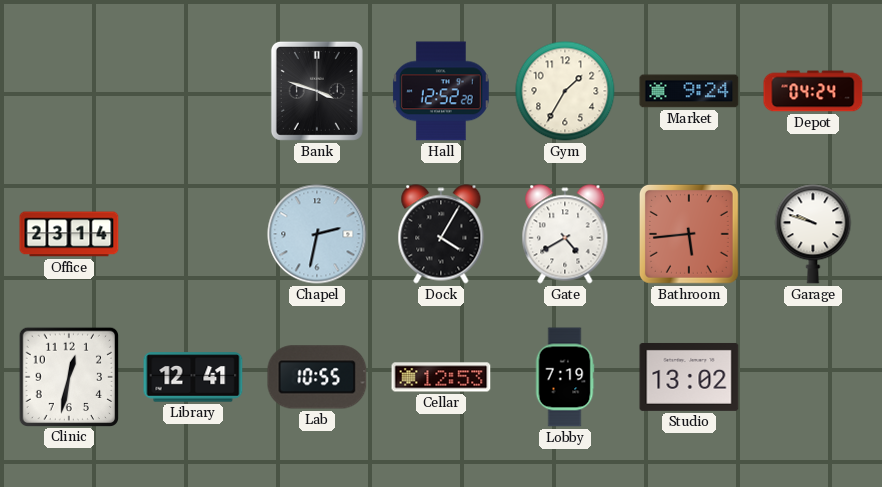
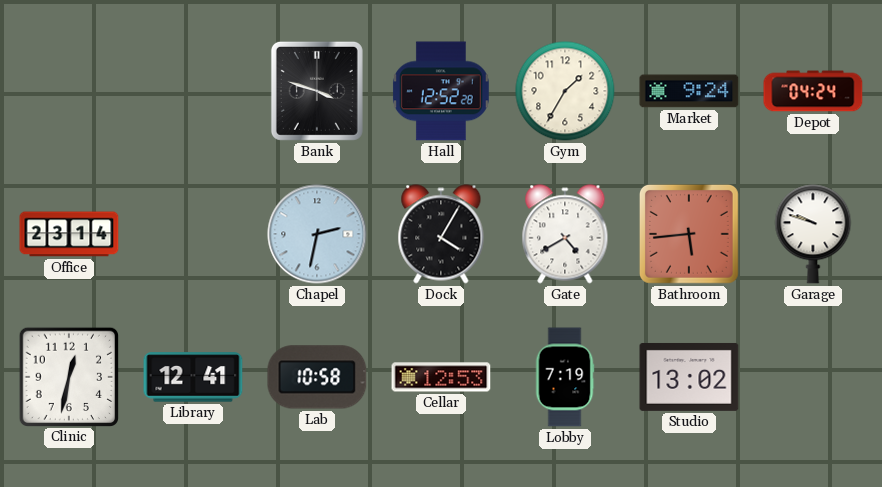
Lab: 10:55 -> 10:58
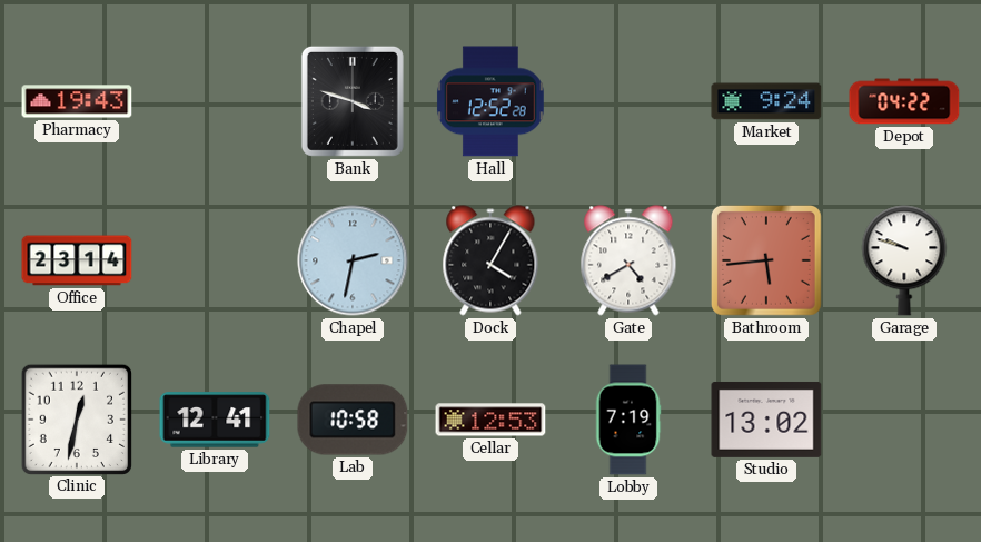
Pharmacy: none -> 19:43
Gym: 1:35 -> none
Depot: 04:24 -> 04:22
